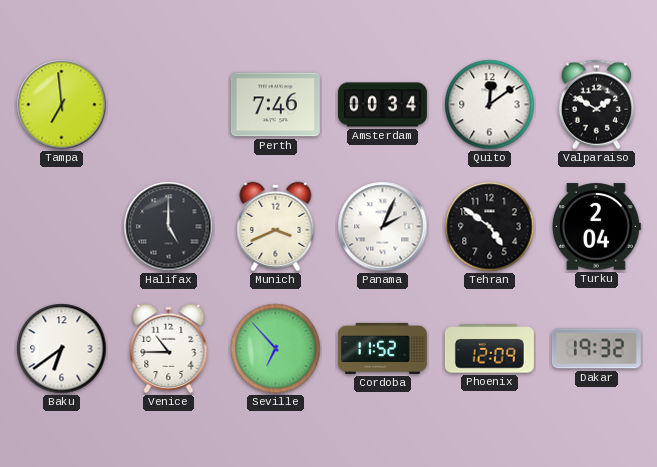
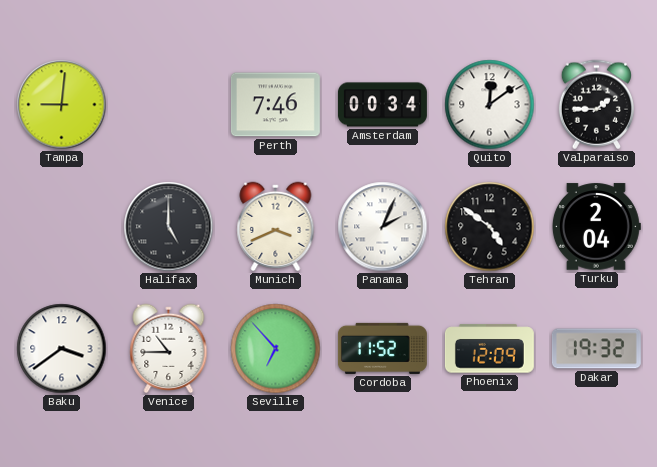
Tampa: 6:59 -> 9:01
Valparaiso: 1:50 -> 1:45
Baku: 6:39 -> 3:39
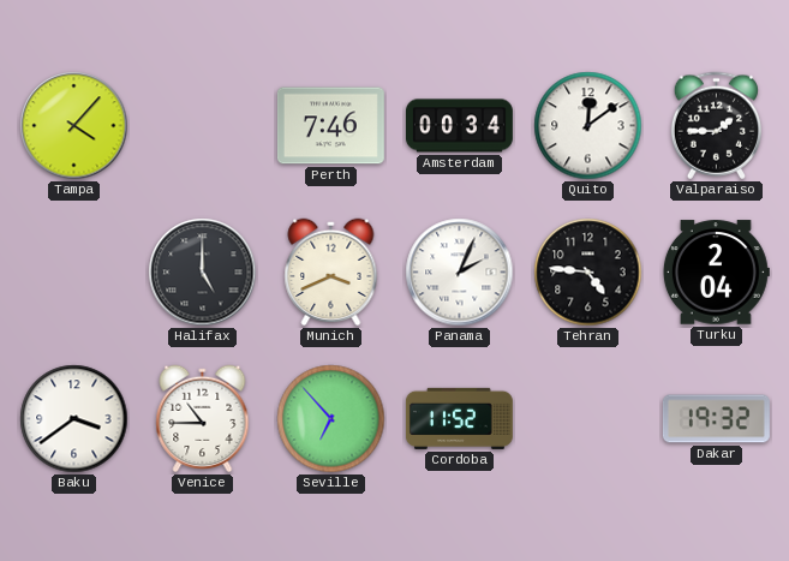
Tampa: 9:01 -> 4:07
Tehran: 4:51 -> 4:46
Phoenix: 12:09 -> none
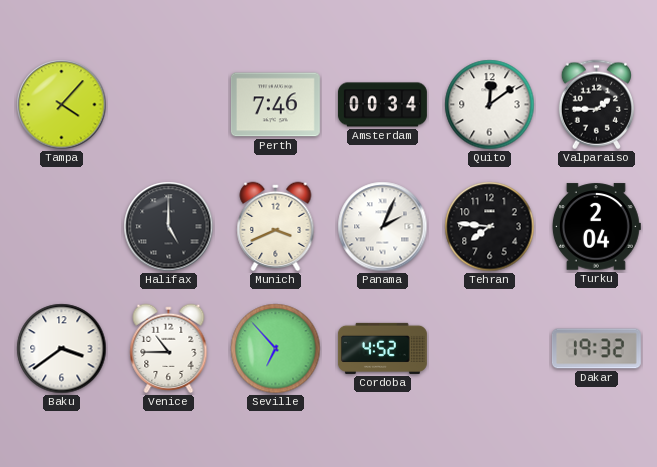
Tehran: 4:46 -> 7:46
Cordoba: 11:52 -> 4:52
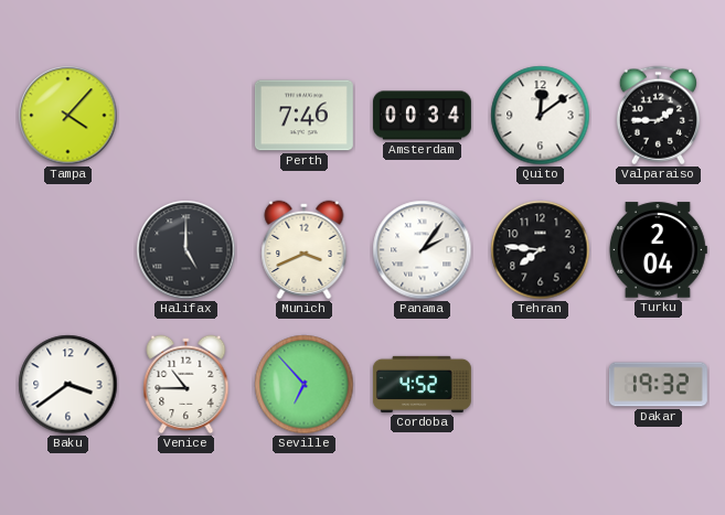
Panama: 2:04 -> 2:06
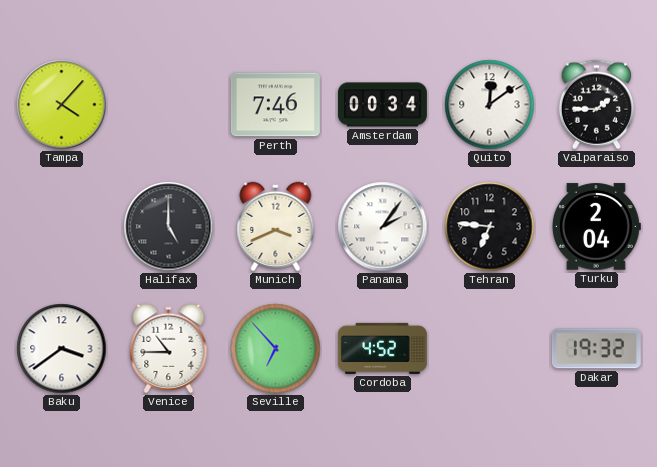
Tehran: 7:46 -> 6:46
